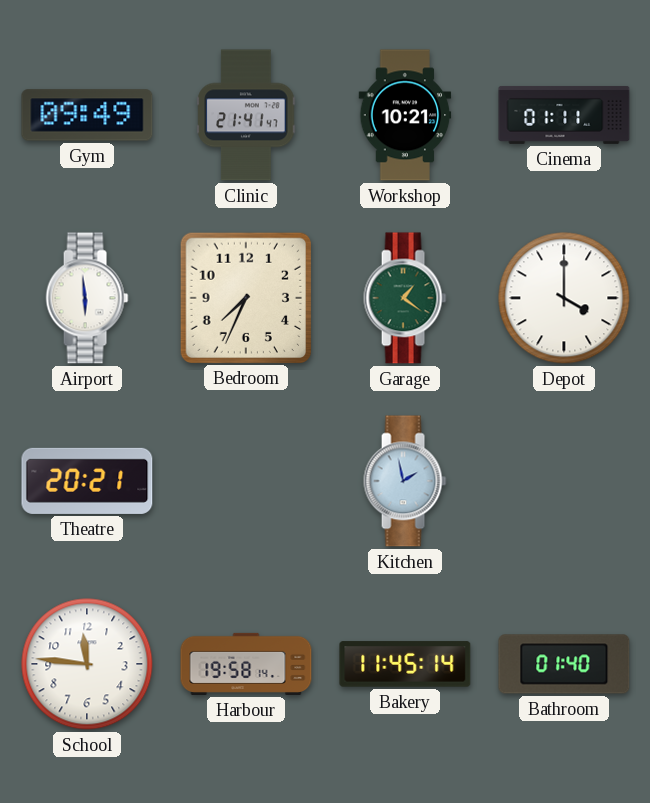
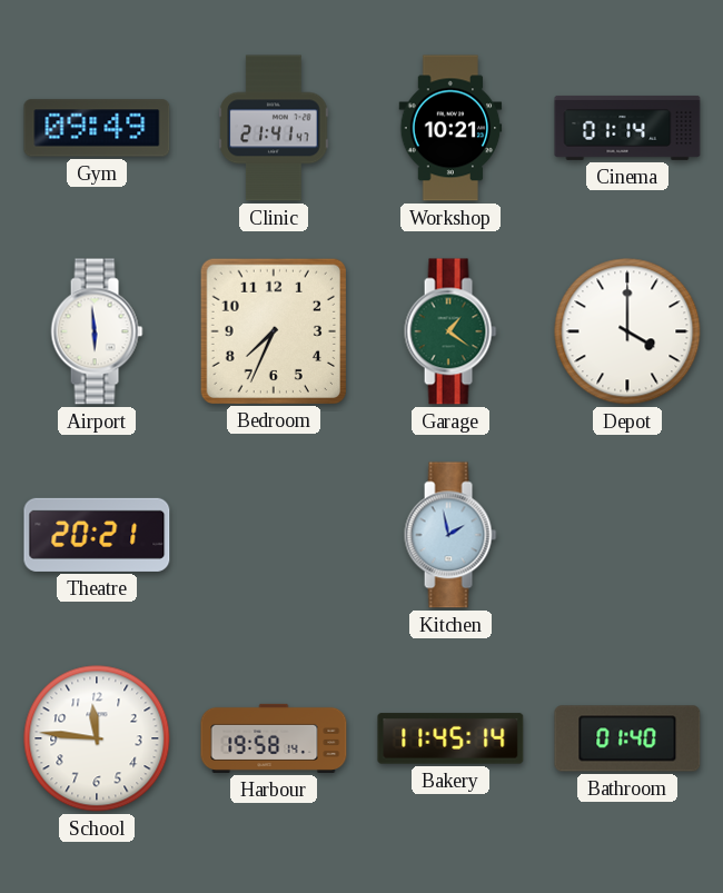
Cinema: 01:11 -> 01:14
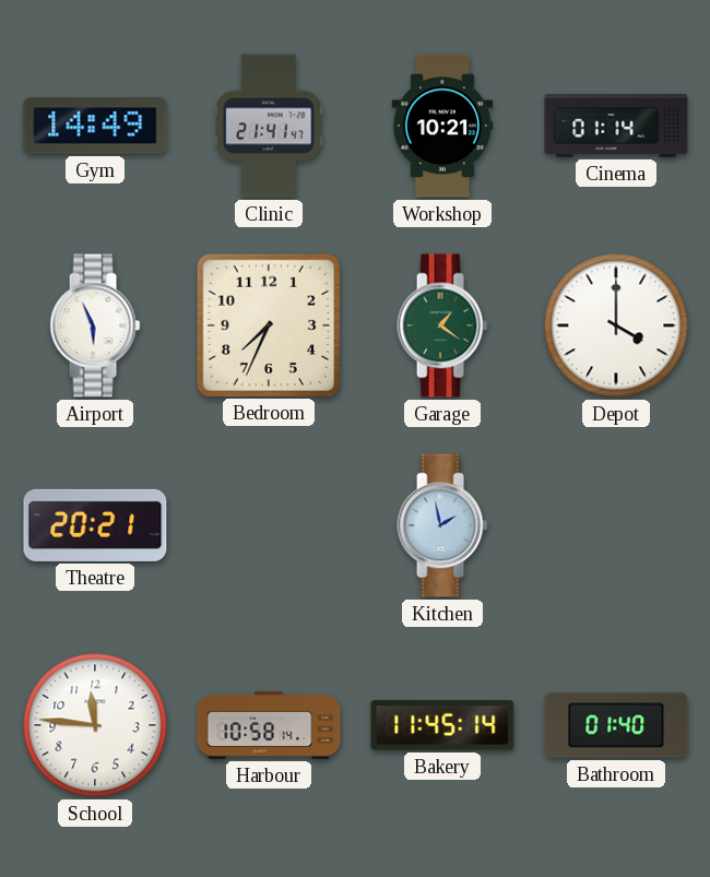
Gym: 09:49 -> 14:49
Airport: 5:59 -> 5:56
Harbour: 19:58 -> 10:58
